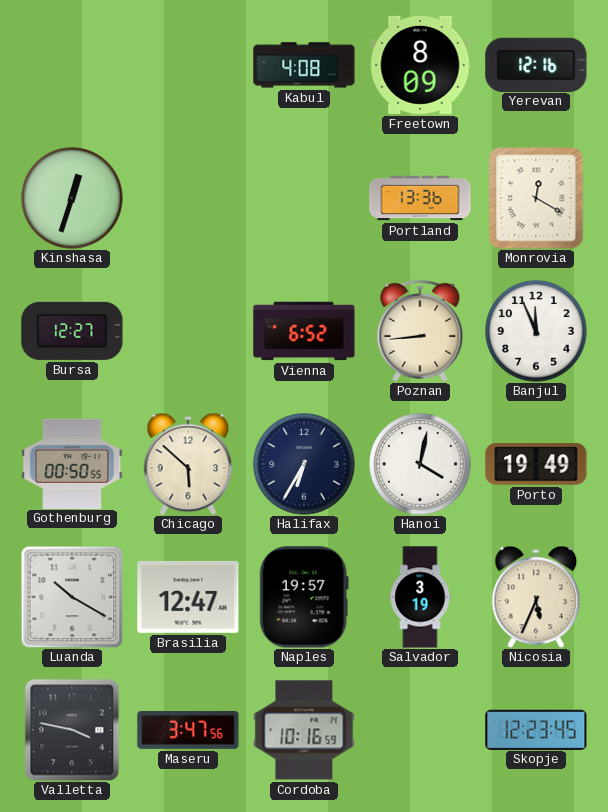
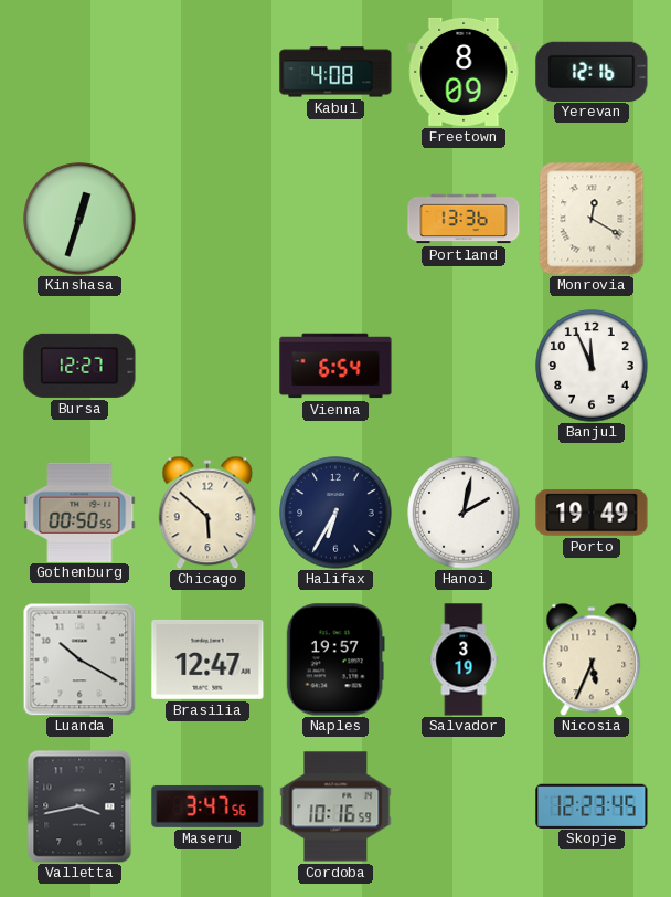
Vienna: 6:52 -> 6:54
Poznan: 8:44 -> none
Hanoi: 4:02 -> 2:02
Valletta: 3:47 -> 3:43
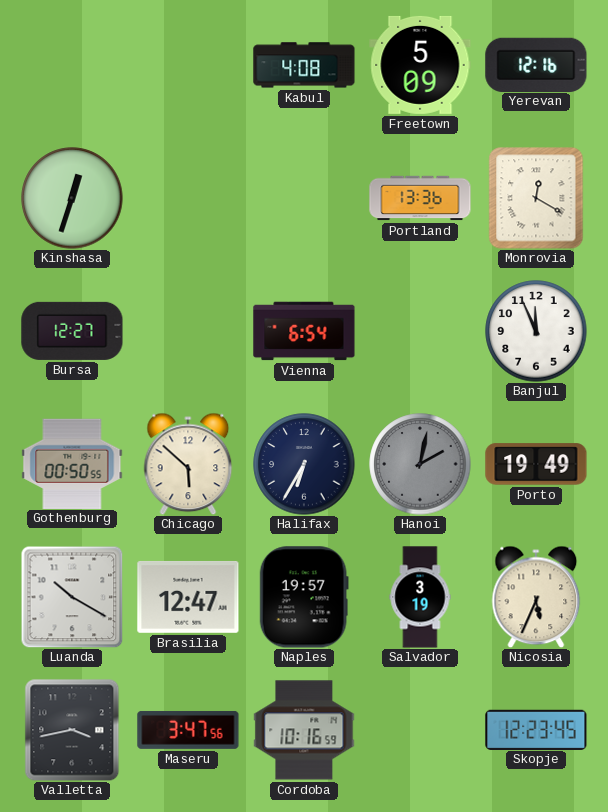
Freetown: 8:09 -> 5:09
Hanoi dial: white -> grey
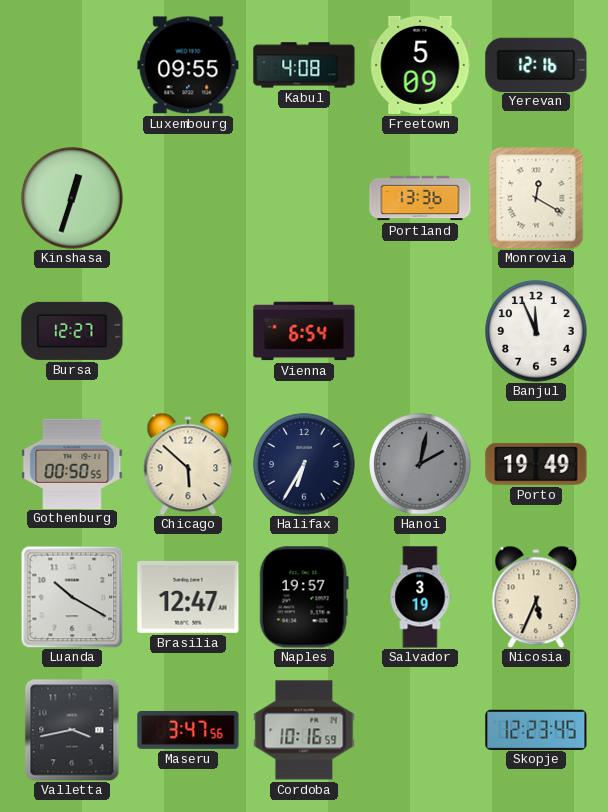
Luxembourg: none -> 09:55
